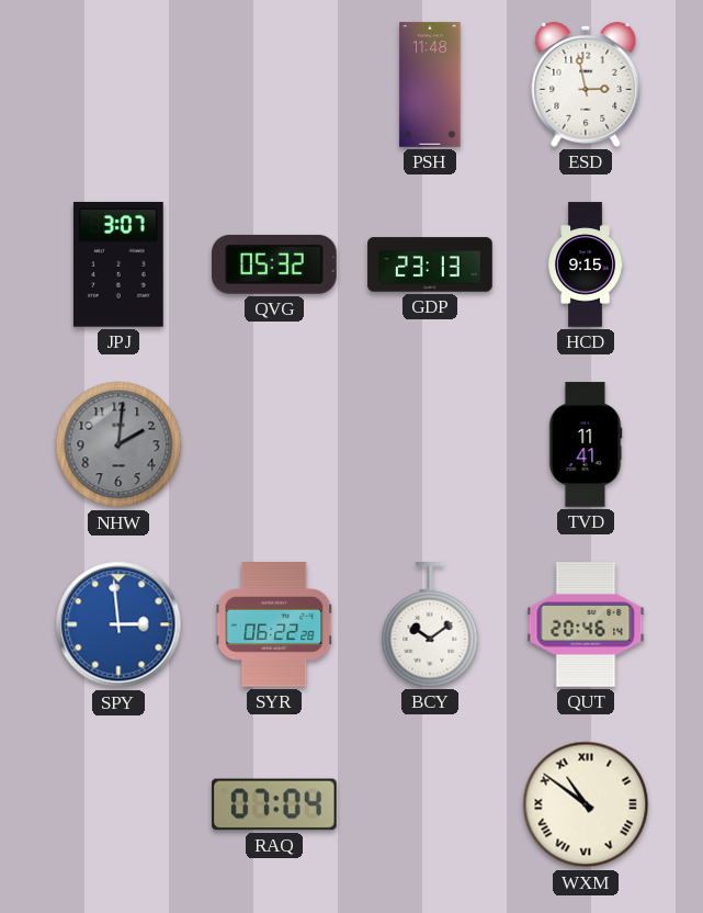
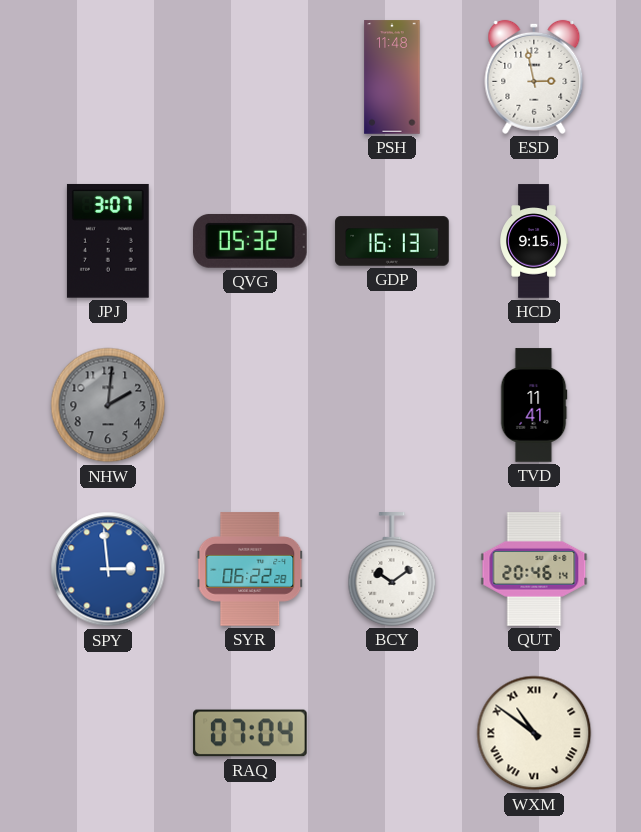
GDP: 23:13 -> 16:13
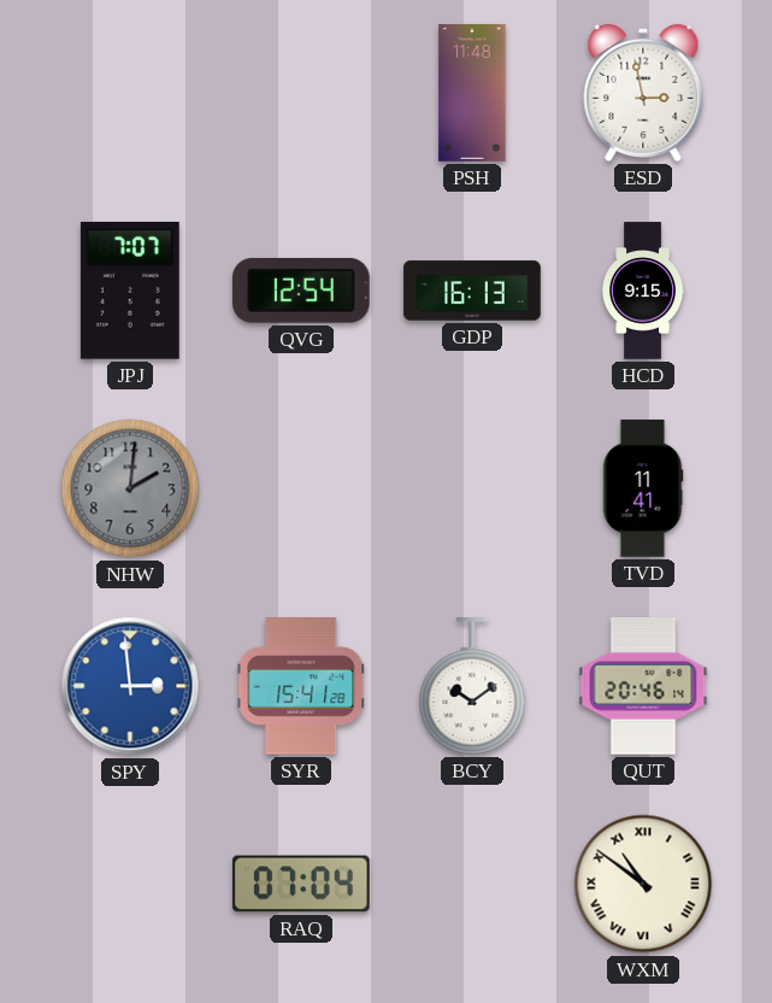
JPJ: 3:07 -> 7:07
QVG: 05:32 -> 12:54
SYR: 06:22 -> 15:41
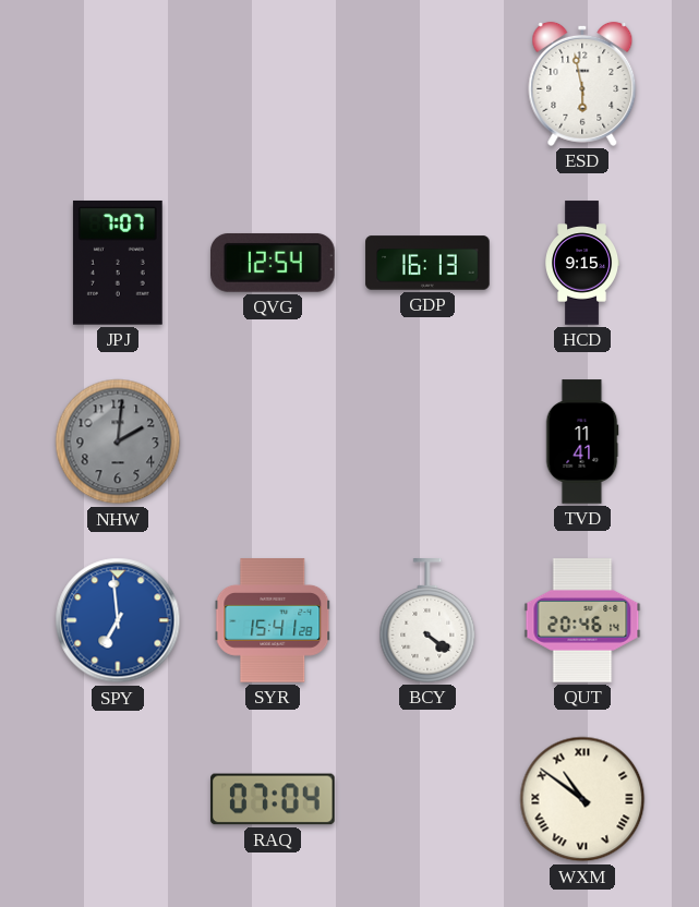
PSH: 11:48 -> none
ESD: 2:58 -> 5:58
SPY: 2:59 -> 6:59
BCY: 10:09 -> 4:21
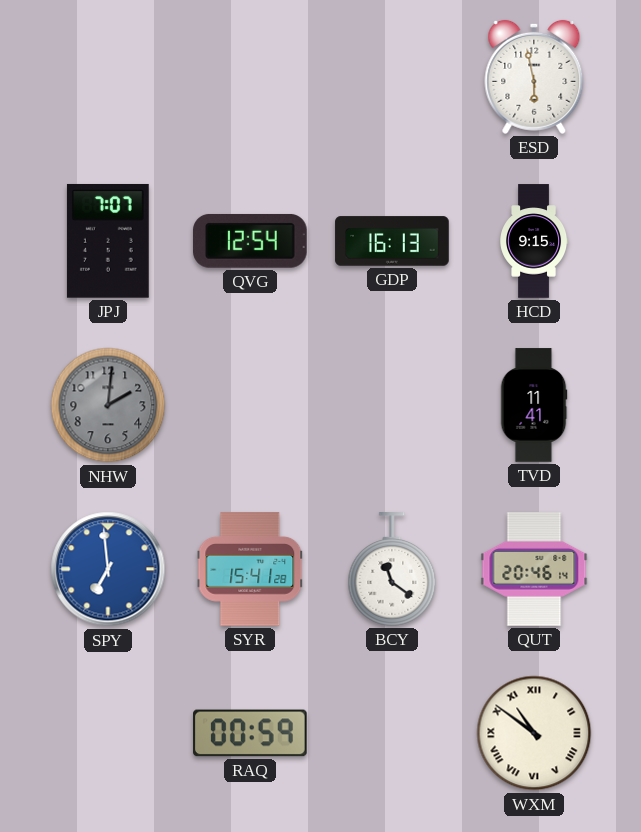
BCY: 4:21 -> 11:21
RAQ: 07:04 -> 00:59
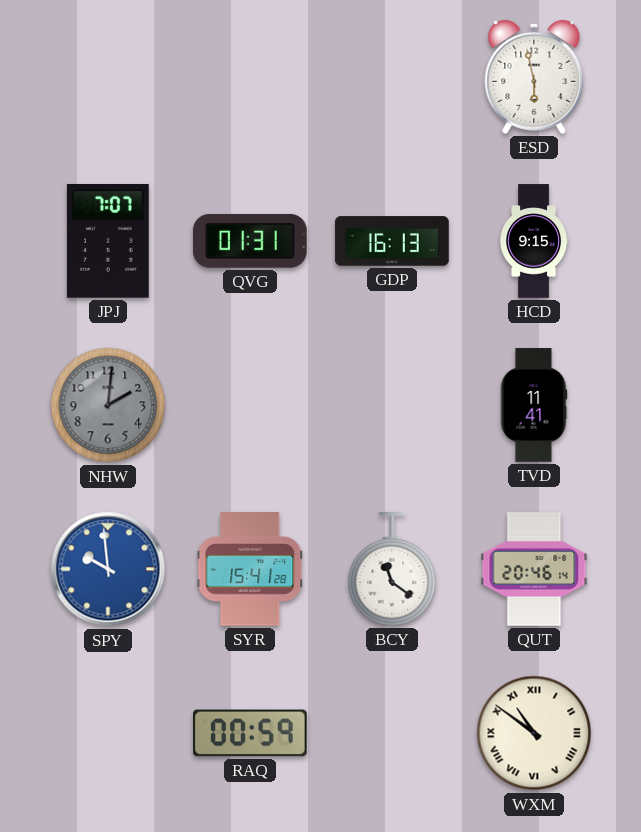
QVG: 12:54 -> 01:31
SPY: 6:59 -> 9:59
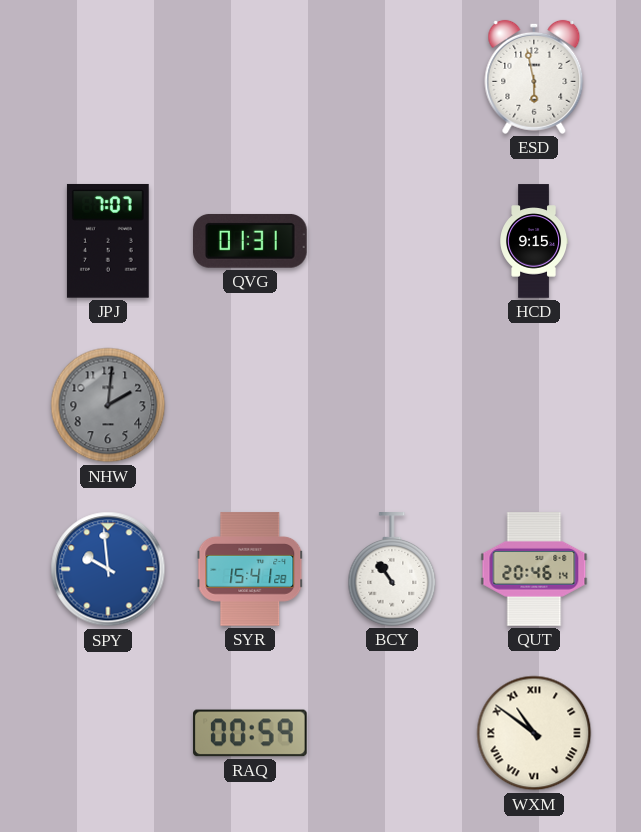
GDP: 16:13 -> none
TVD: 11:41 -> none
BCY: 11:21 -> 10:54
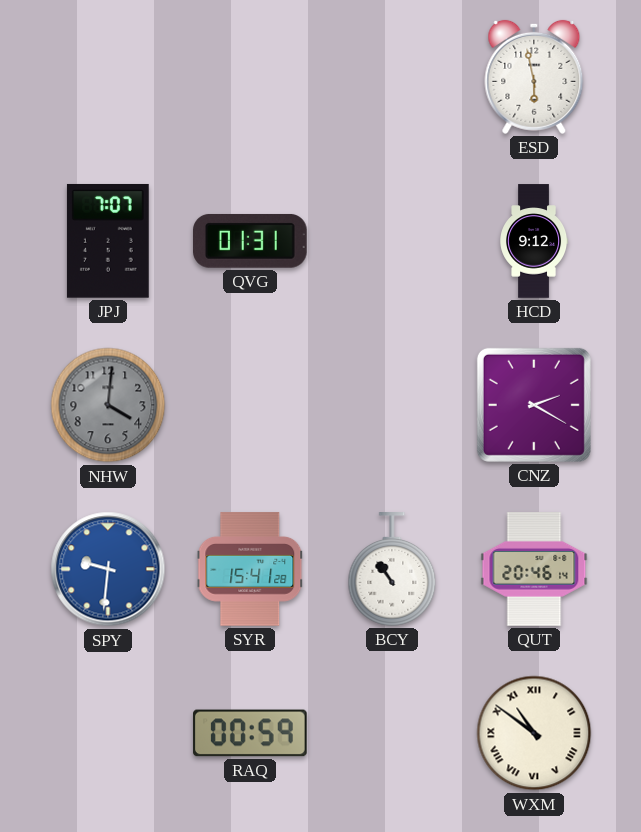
HCD: 9:15 -> 9:12
NHW: 2:01 -> 4:01
CNZ: none -> 2:20
SPY: 9:59 -> 9:31
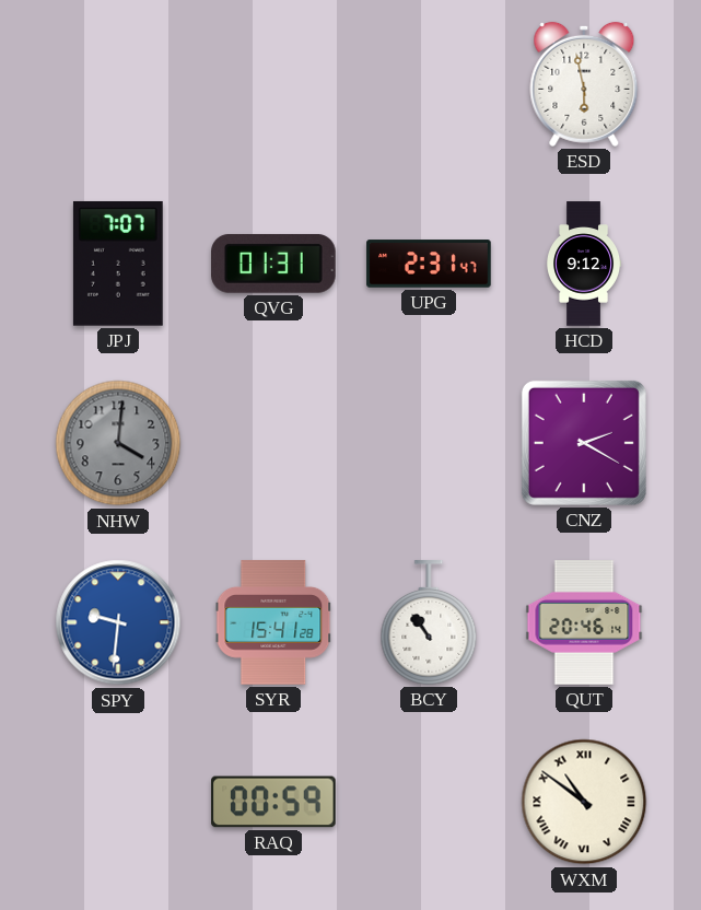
UPG: none -> 2:31
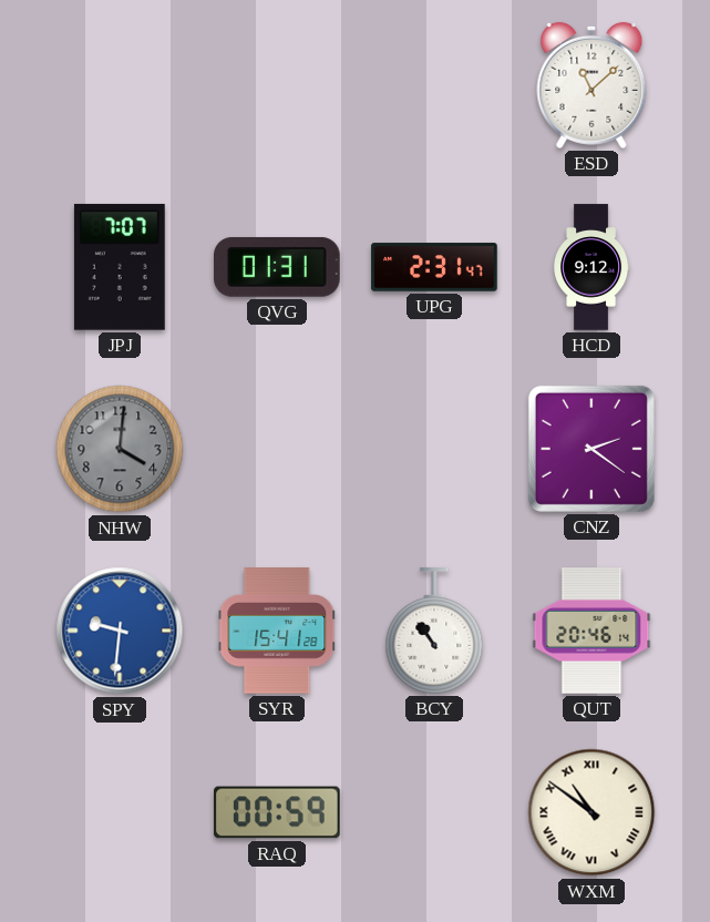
ESD: 5:58 -> 11:08
CNZ: 2:20 -> 2:21
